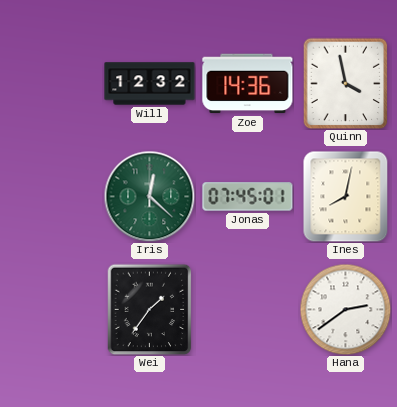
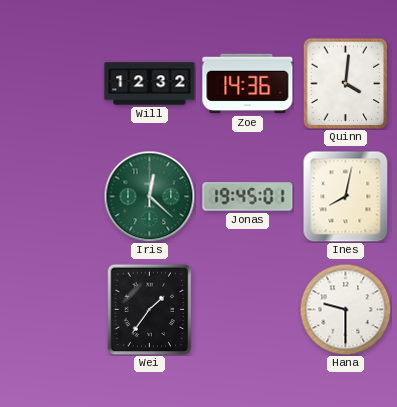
Quinn: 3:58 -> 4:01
Jonas: 07:45 -> 19:45
Hana: 2:39 -> 9:30
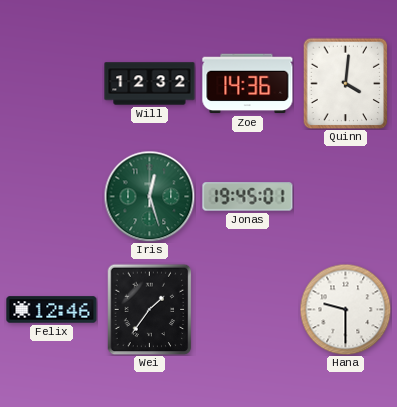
Iris: 12:22 -> 12:27
Ines: 8:02 -> none
Felix: none -> 12:46
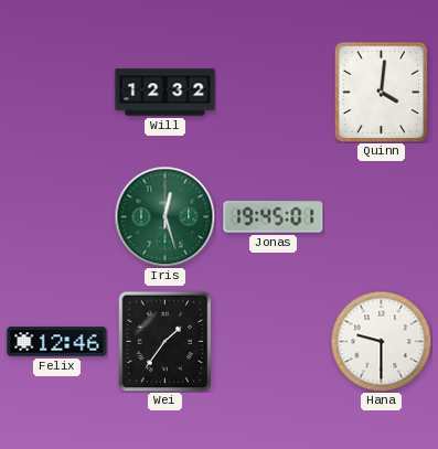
Zoe: 14:36 -> none
